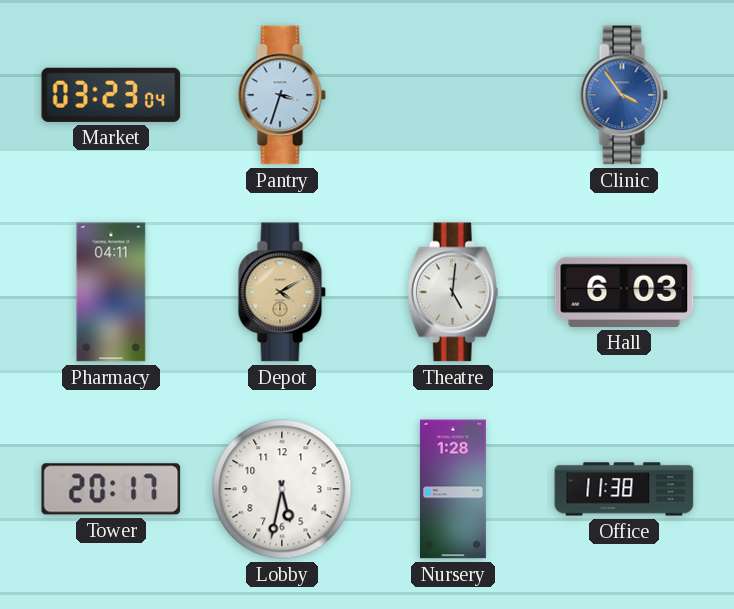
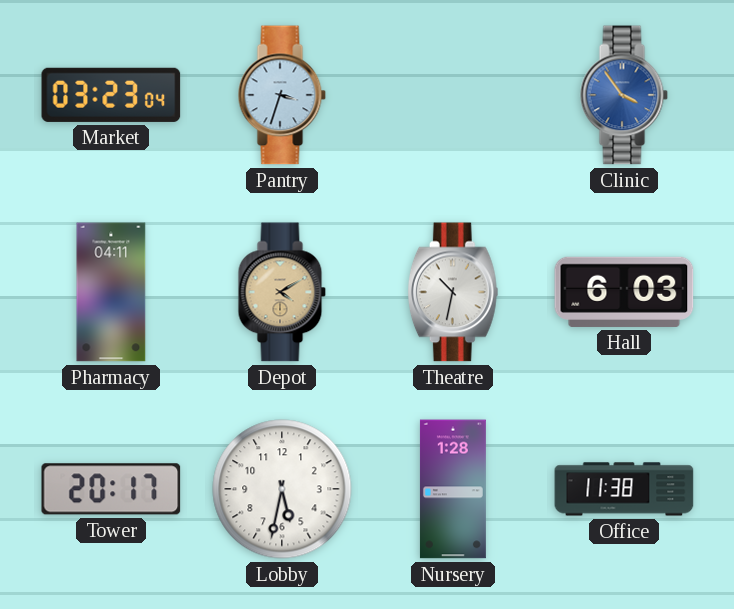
Theatre: 5:01 -> 10:32
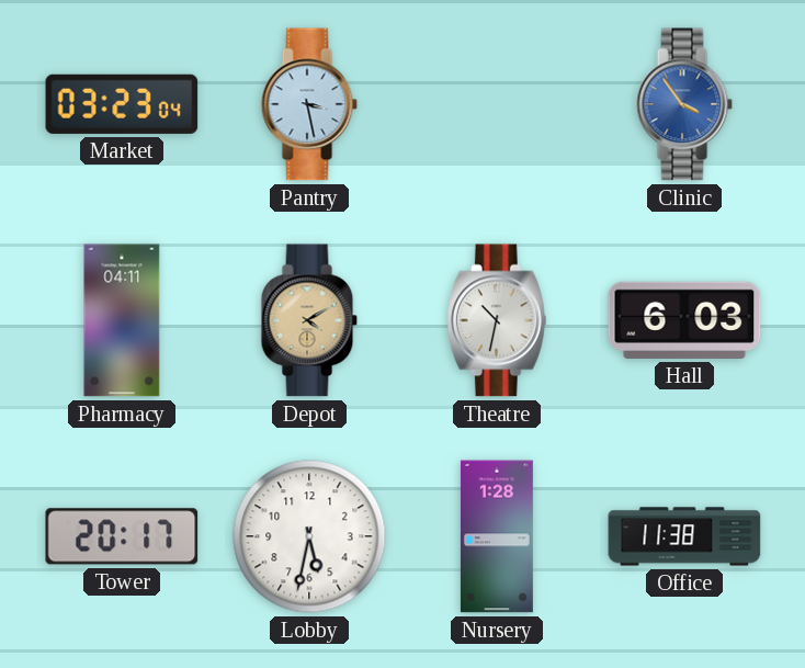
Pantry: 3:33 -> 3:28
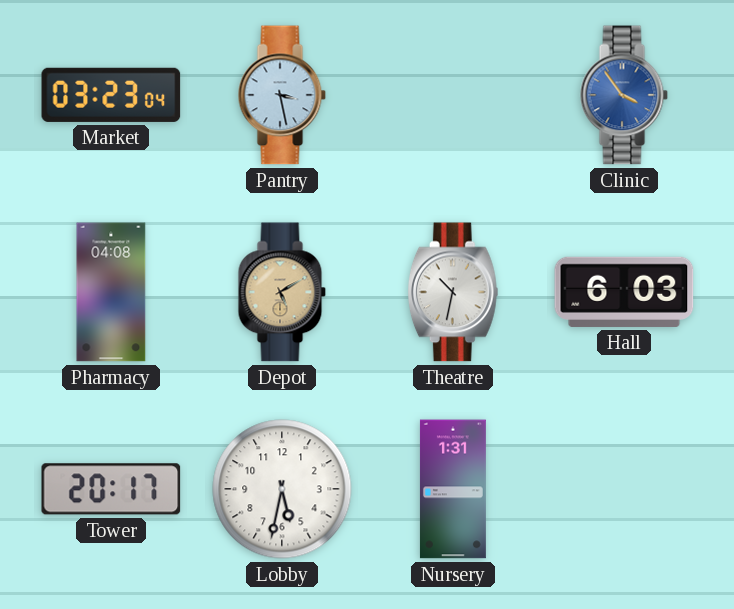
Pharmacy: 04:11 -> 04:08
Depot: 4:10 -> 5:10
Nursery: 1:28 -> 1:31
Office: 11:38 -> none
